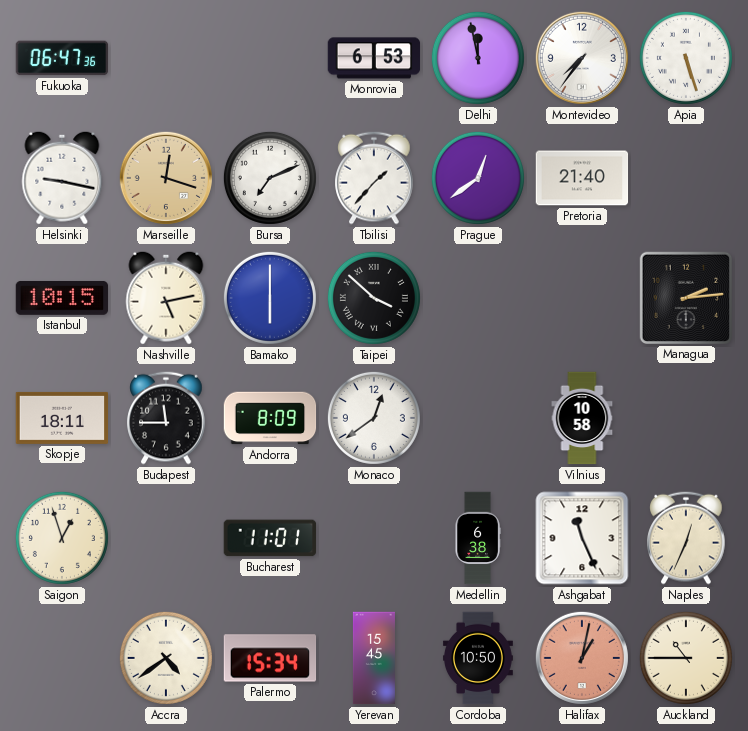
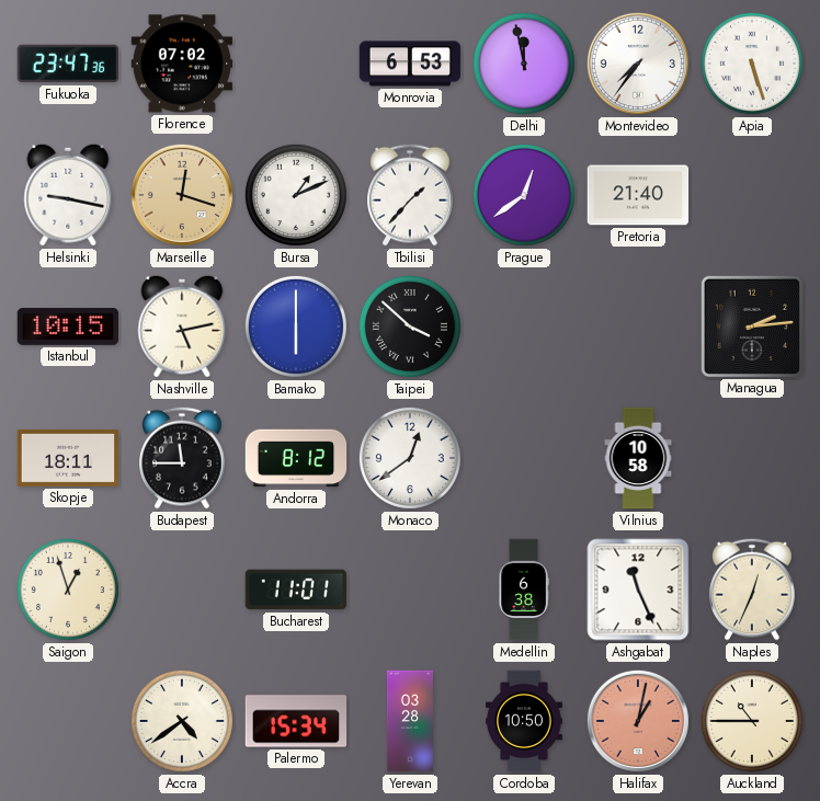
Fukuoka: 06:47 -> 23:47
Florence: none -> 07:02
Bursa: 7:11 -> 1:11
Andorra: 8:09 -> 8:12
Yerevan: 15:45 -> 03:28
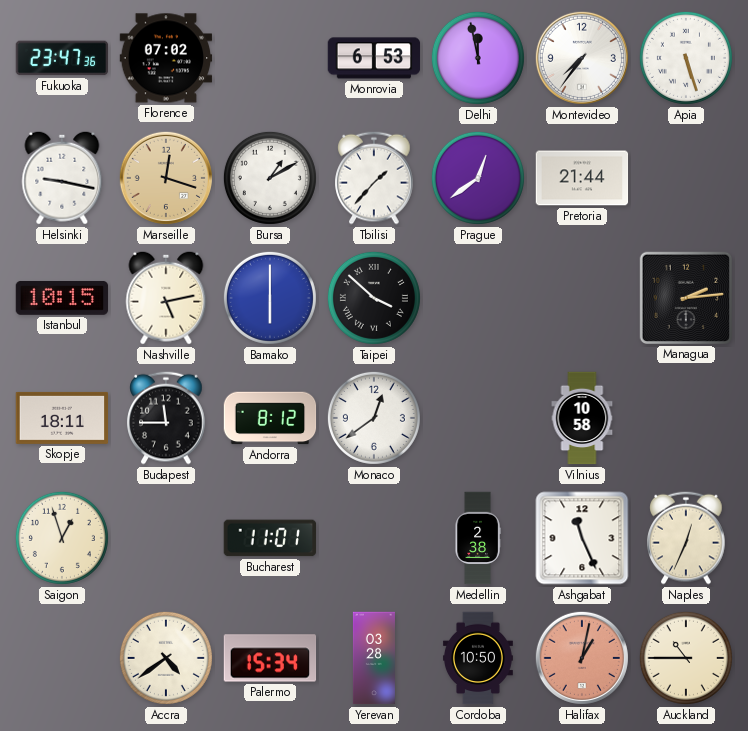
Bursa: 1:11 -> 1:10
Pretoria: 21:40 -> 21:44
Medellin: 6:38 -> 2:38
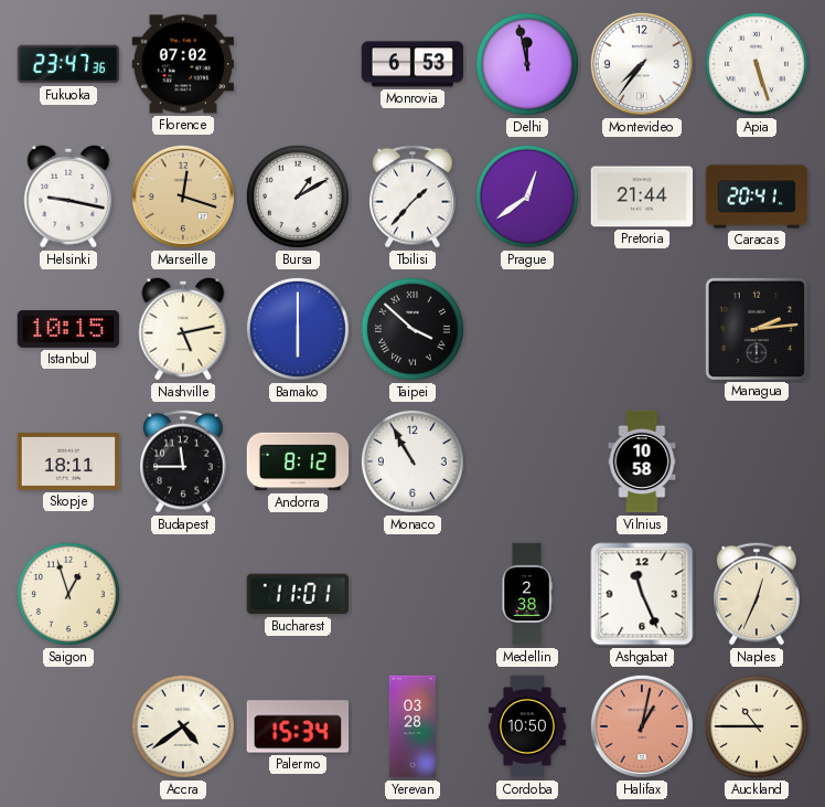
Caracas: none -> 20:41
Monaco: 12:39 -> 10:55
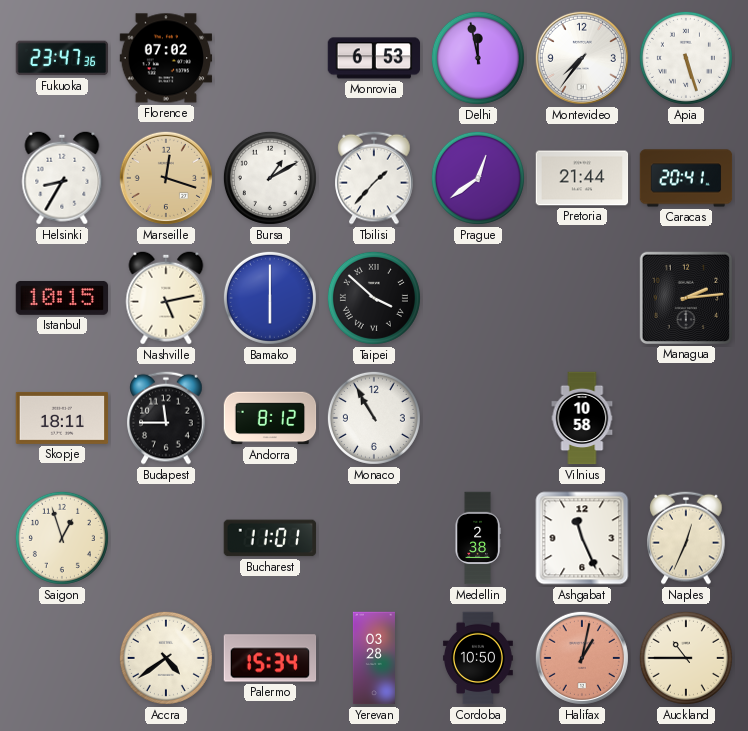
Helsinki: 9:17 -> 8:35
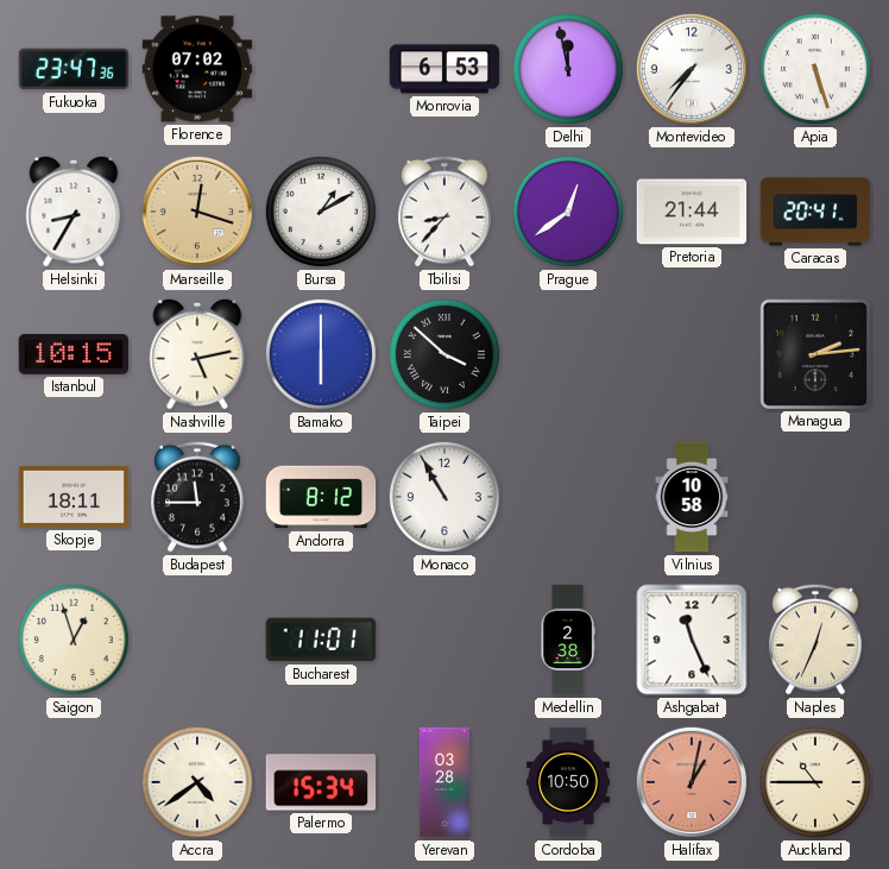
Tbilisi: 1:37 -> 8:37
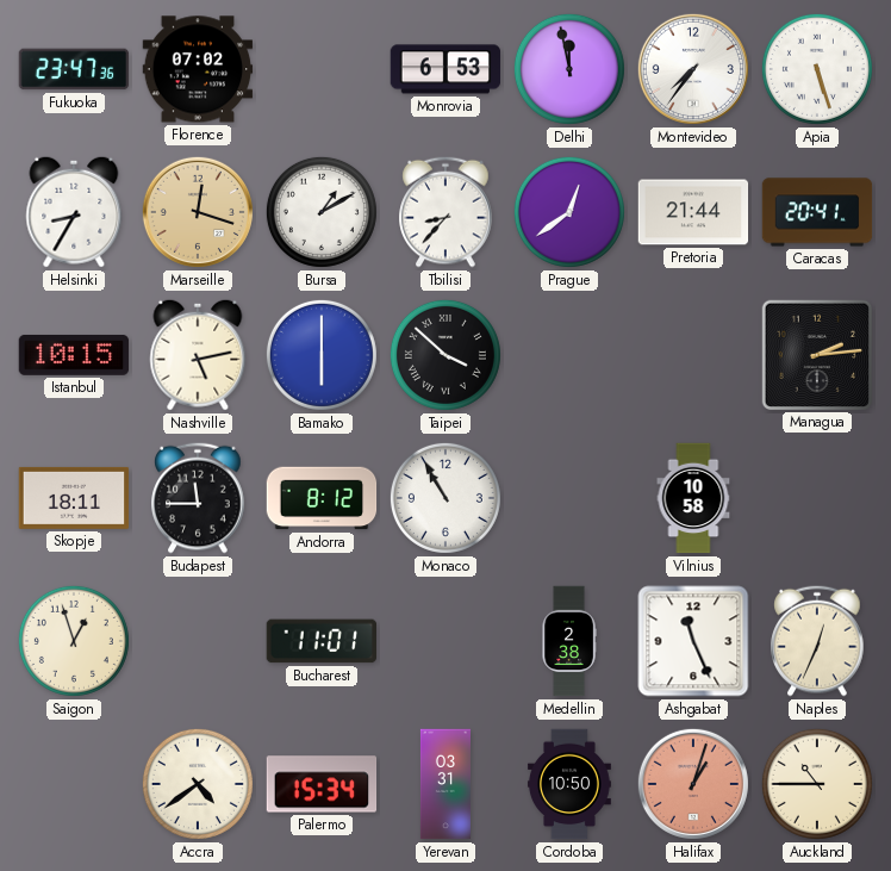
Yerevan: 03:28 -> 03:31
Halifax: 1:02 -> 1:03
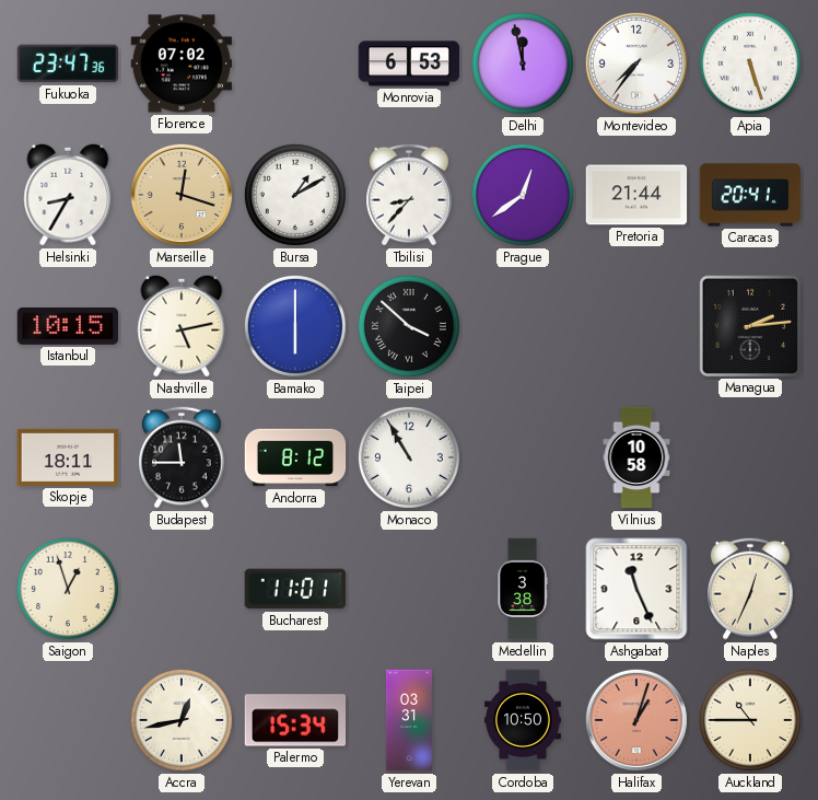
Medellin: 2:38 -> 3:38
Accra: 4:39 -> 12:43
